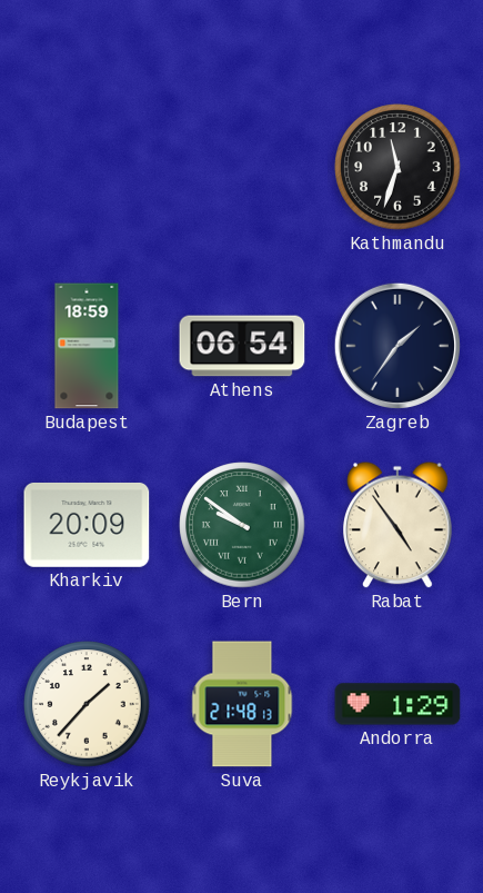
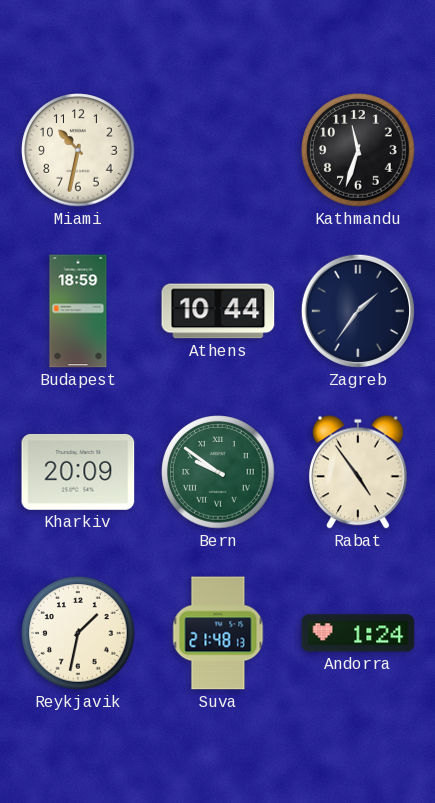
Miami: none -> 10:32
Athens: 06:54 -> 10:44
Reykjavik: 1:37 -> 1:32
Andorra: 1:29 -> 1:24
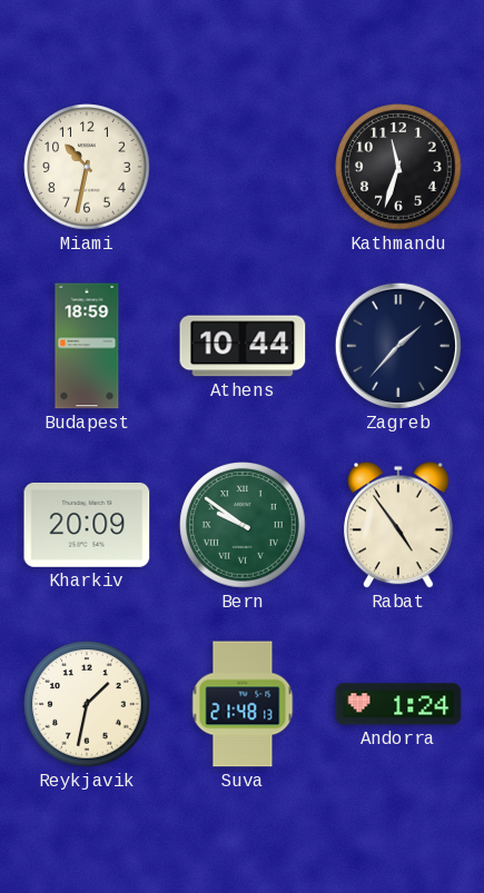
Zagreb: 1:36 -> 1:37
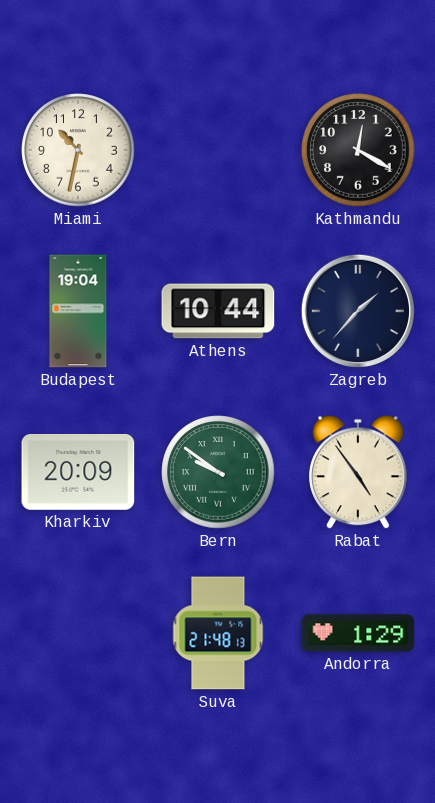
Kathmandu: 11:33 -> 12:20
Budapest: 18:59 -> 19:04
Reykjavik: 1:32 -> none
Andorra: 1:24 -> 1:29
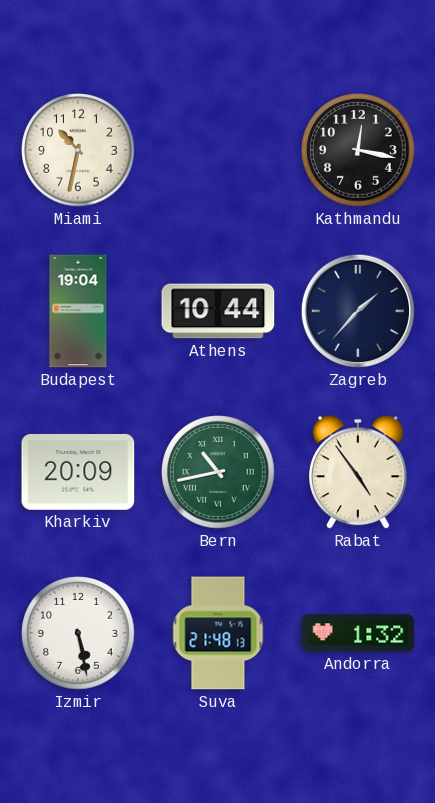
Kathmandu: 12:20 -> 12:17
Bern: 9:51 -> 10:43
Izmir: none -> 5:28
Andorra: 1:29 -> 1:32
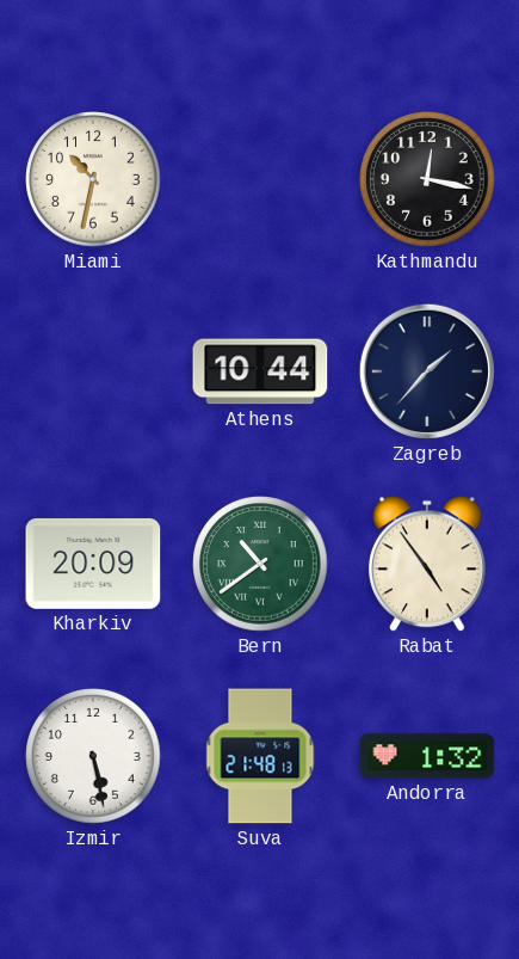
Budapest: 19:04 -> none
Bern: 10:43 -> 10:39
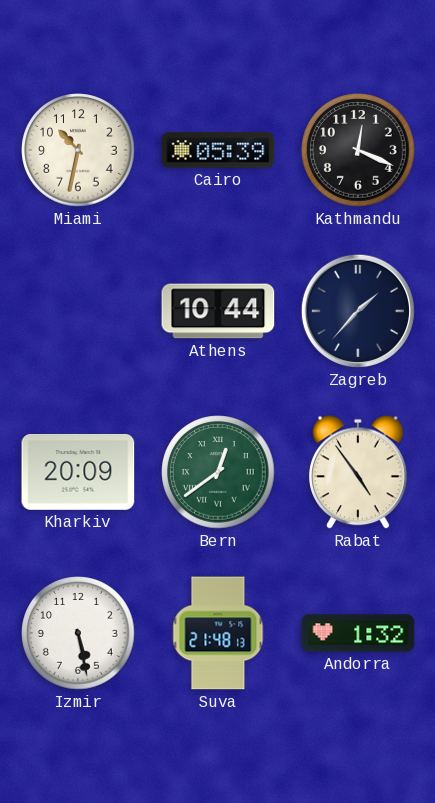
Cairo: none -> 05:39
Kathmandu: 12:17 -> 12:19
Bern: 10:39 -> 12:39
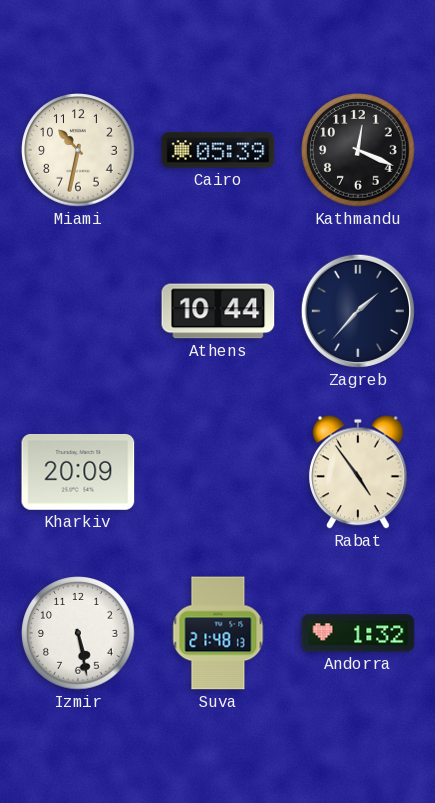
Bern: 12:39 -> none
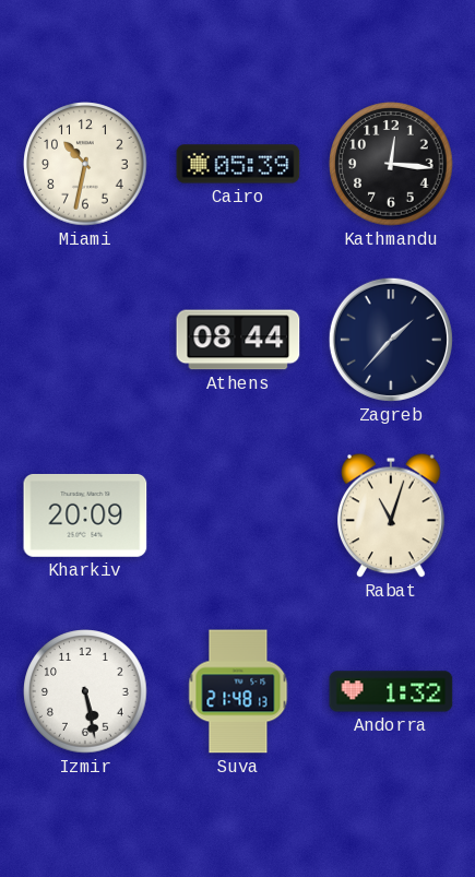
Kathmandu: 12:19 -> 12:16
Athens: 10:44 -> 08:44
Rabat: 4:54 -> 11:03
